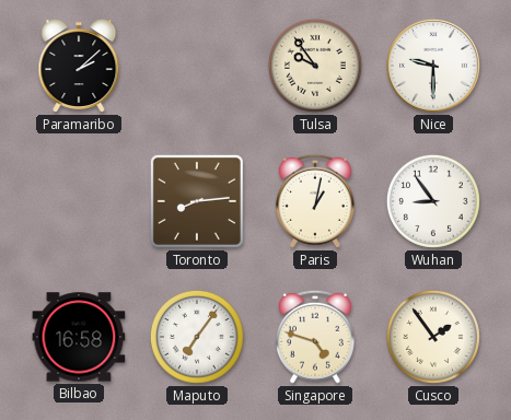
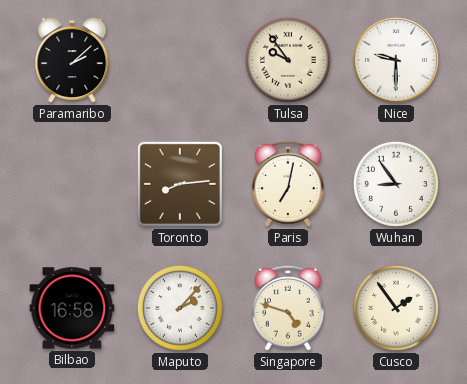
Paris: 1:02 -> 7:02
Maputo: 7:06 -> 2:07
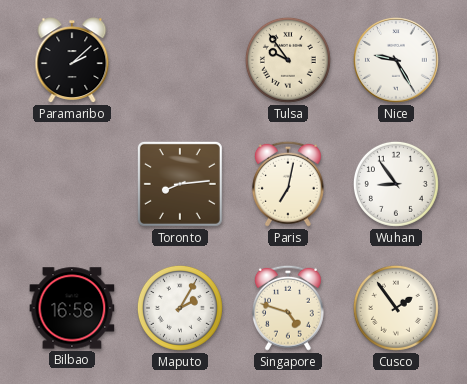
Nice: 9:30 -> 9:25
Maputo: 2:07 -> 2:05
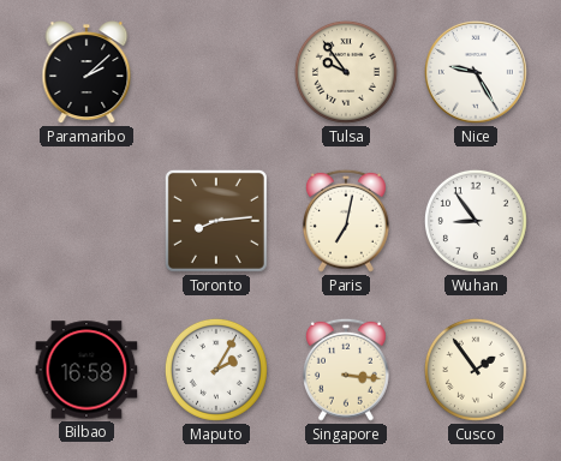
Singapore: 4:48 -> 3:16
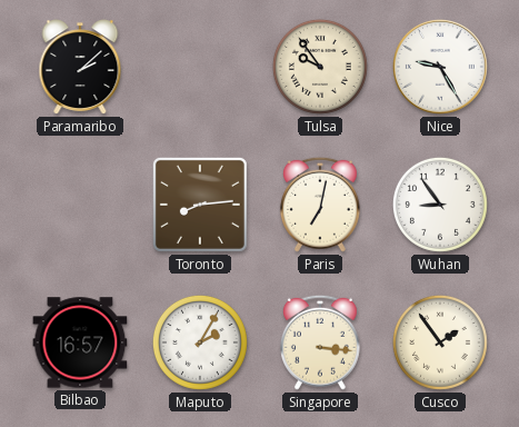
Bilbao: 16:58 -> 16:57
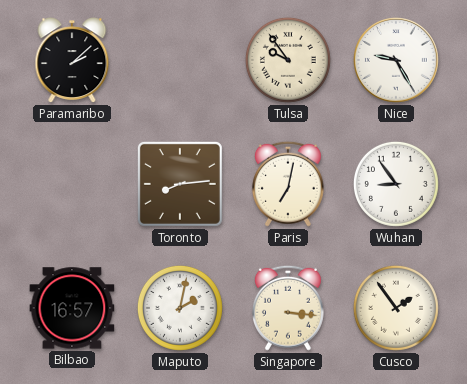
Maputo: 2:05 -> 2:02
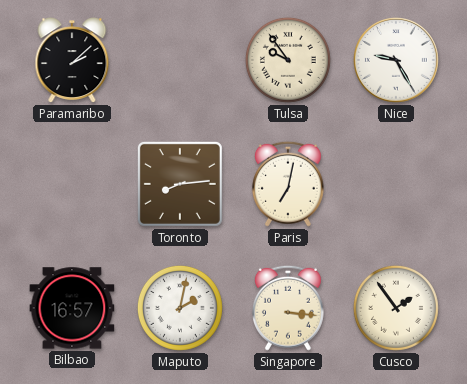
Wuhan: 8:54 -> none
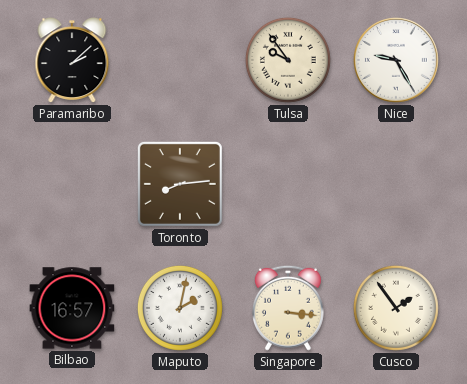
Paris: 7:02 -> none
